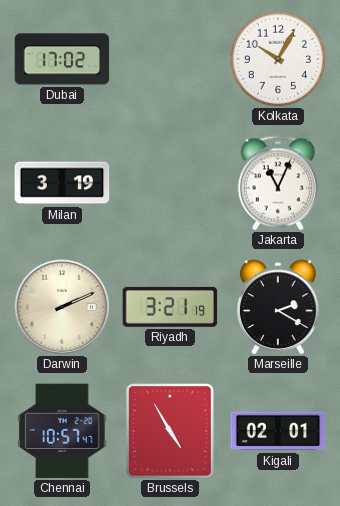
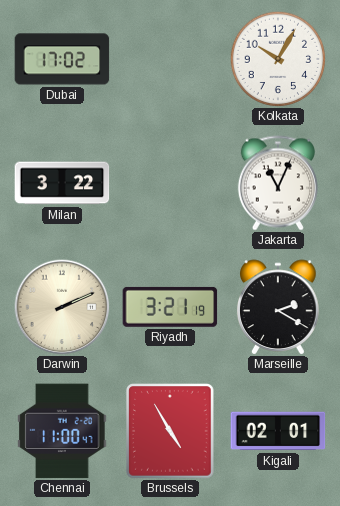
Milan: 3:19 -> 3:22
Chennai: 10:57 -> 11:00
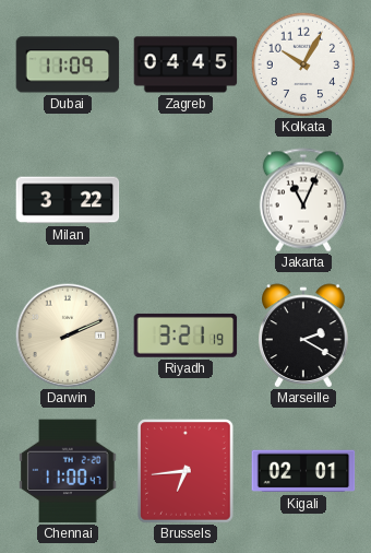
Dubai: 17:02 -> 11:09
Zagreb: none -> 04:45
Brussels: 4:55 -> 6:44
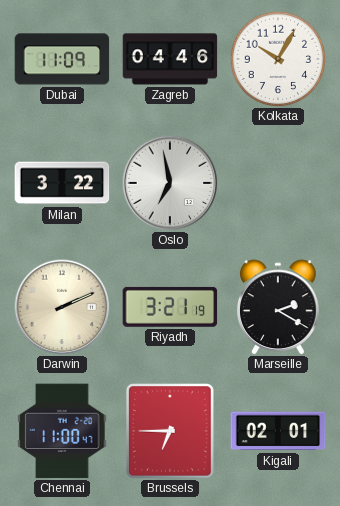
Zagreb: 04:45 -> 04:46
Oslo: none -> 6:58
Jakarta: 11:04 -> none
Brussels: 6:44 -> 6:45
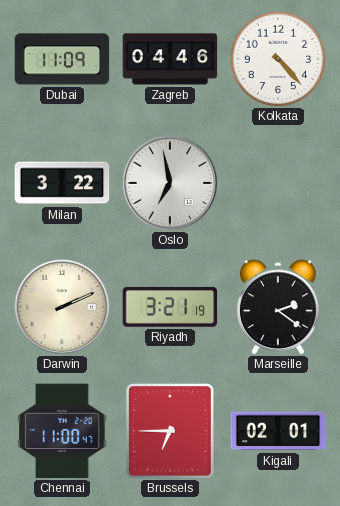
Kolkata: 10:05 -> 4:23
Marseille: 2:20 -> 2:21
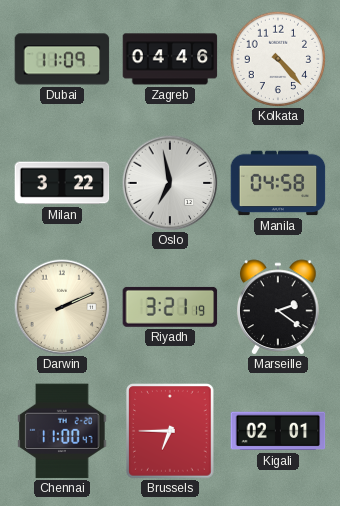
Manila: none -> 04:58
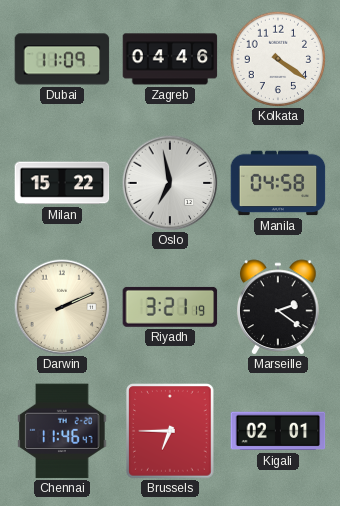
Kolkata: 4:23 -> 4:21
Milan: 3:22 -> 15:22
Chennai: 11:00 -> 11:46
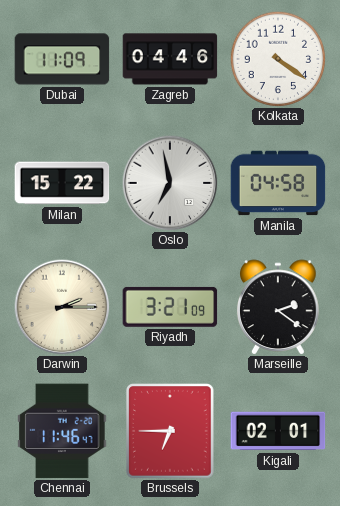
Darwin: 2:11 -> 2:15
Riyadh: 3:21:19 -> 3:21:09
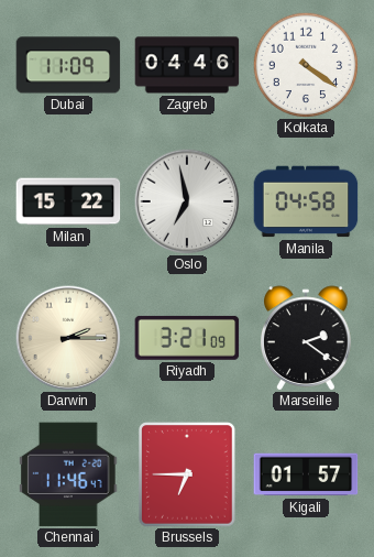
Kigali: 02:01 -> 01:57
